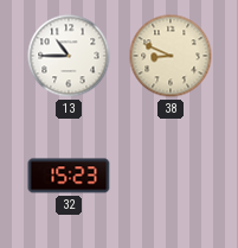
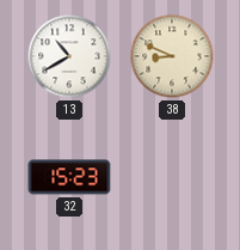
13: 10:45 -> 10:40
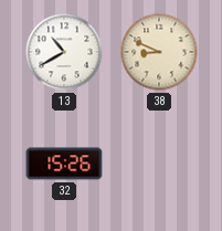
32: 15:23 -> 15:26
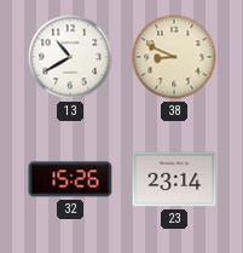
23: none -> 23:14
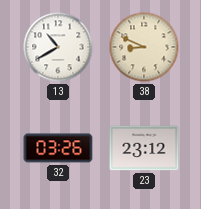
32: 15:26 -> 03:26
23: 23:14 -> 23:12
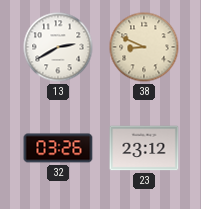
13: 10:40 -> 2:40
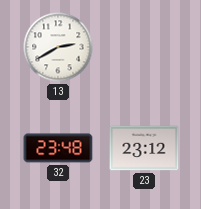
38: 8:49 -> none
32: 03:26 -> 23:48
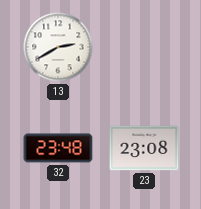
23: 23:12 -> 23:08
